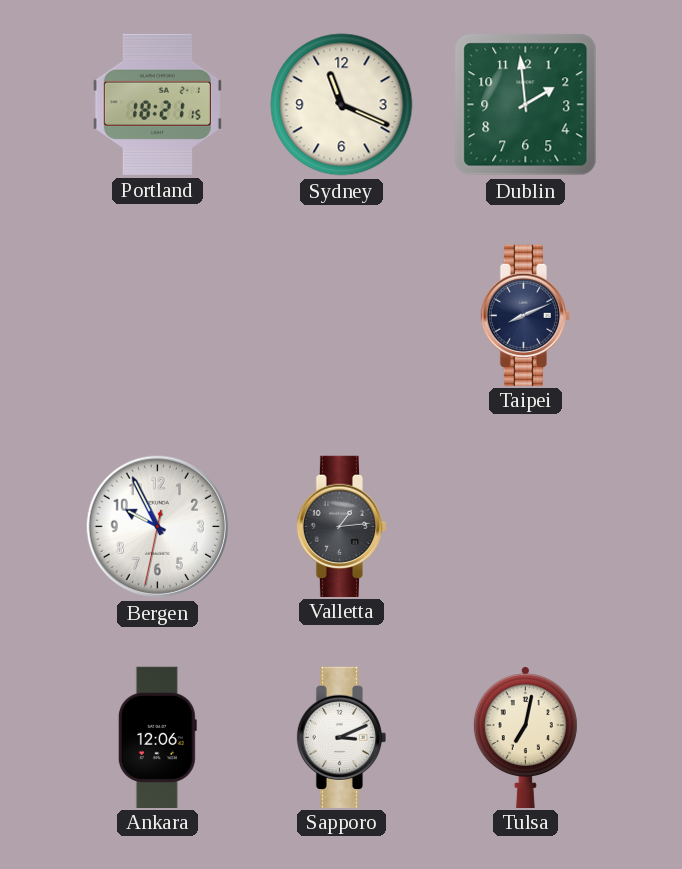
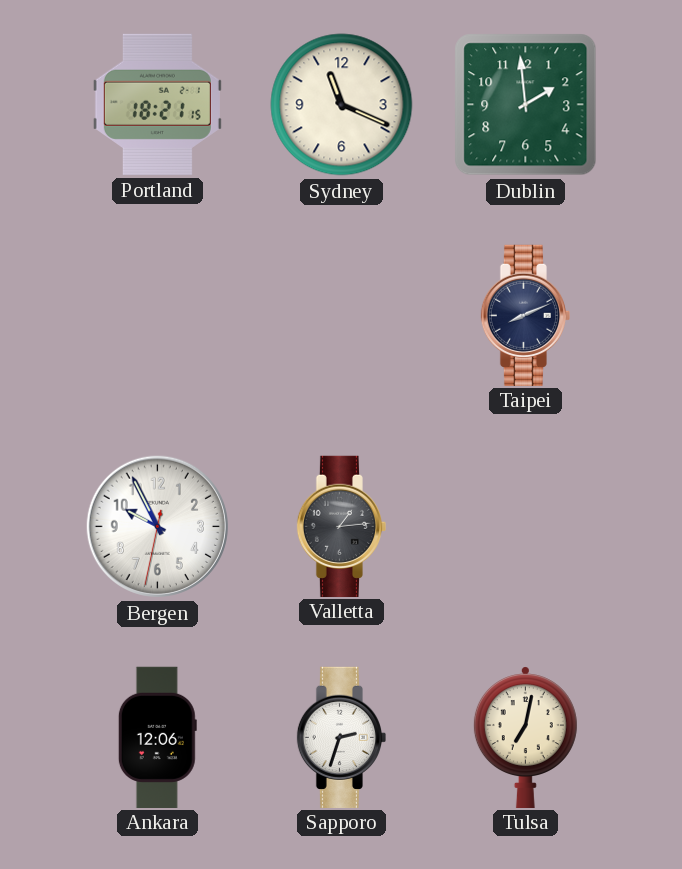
Sapporo: 3:11 -> 2:33
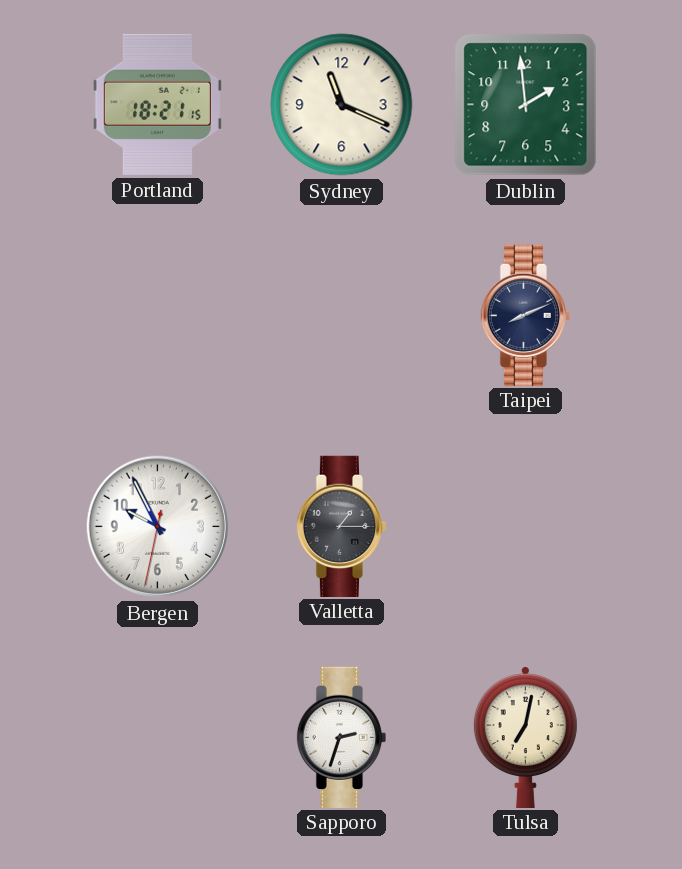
Valletta: 1:14 -> 1:15
Ankara: 12:06 -> none
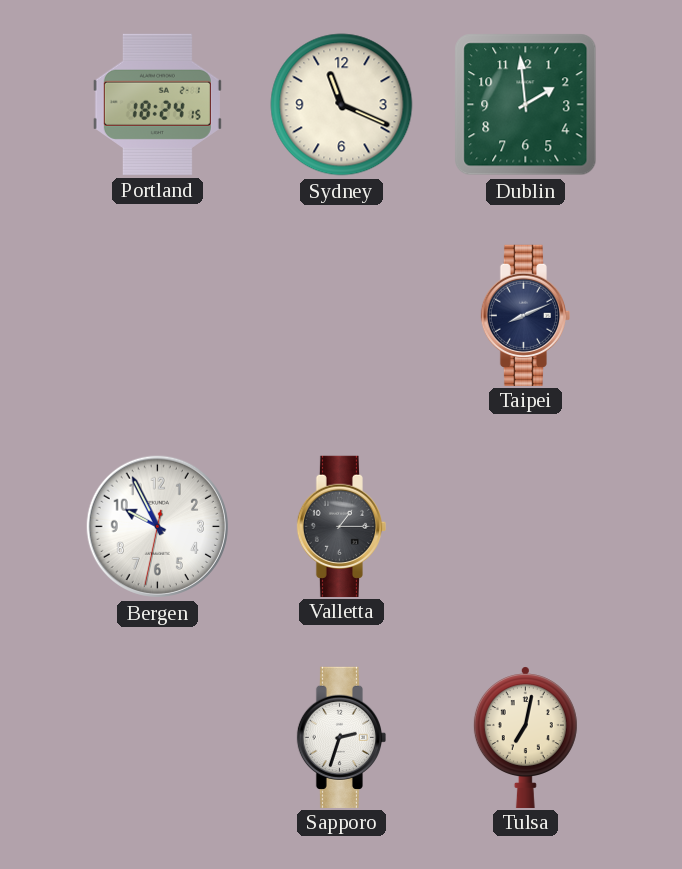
Portland: 18:21 -> 18:24
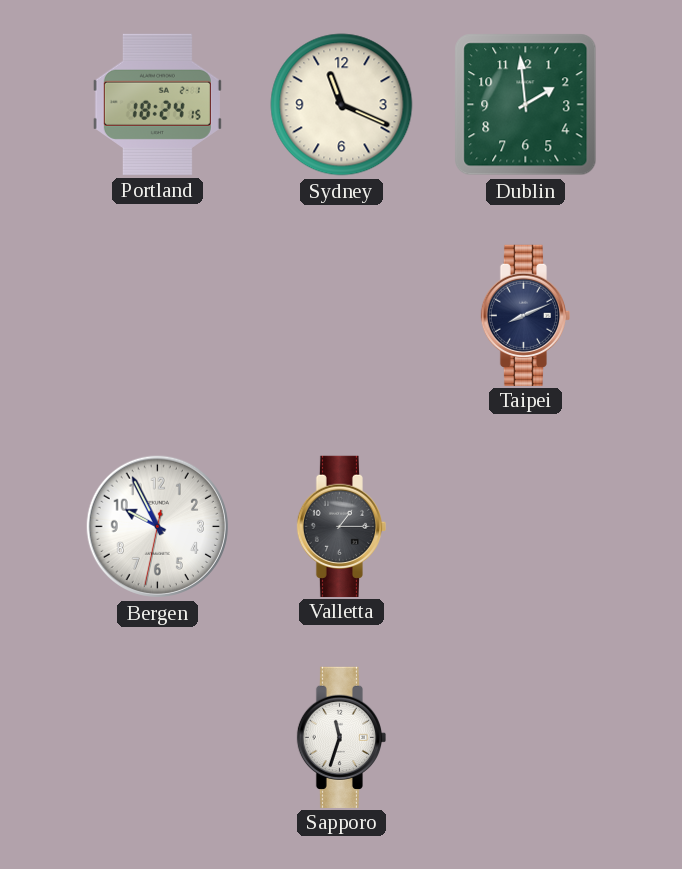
Sapporo: 2:33 -> 11:33
Tulsa: 7:02 -> none
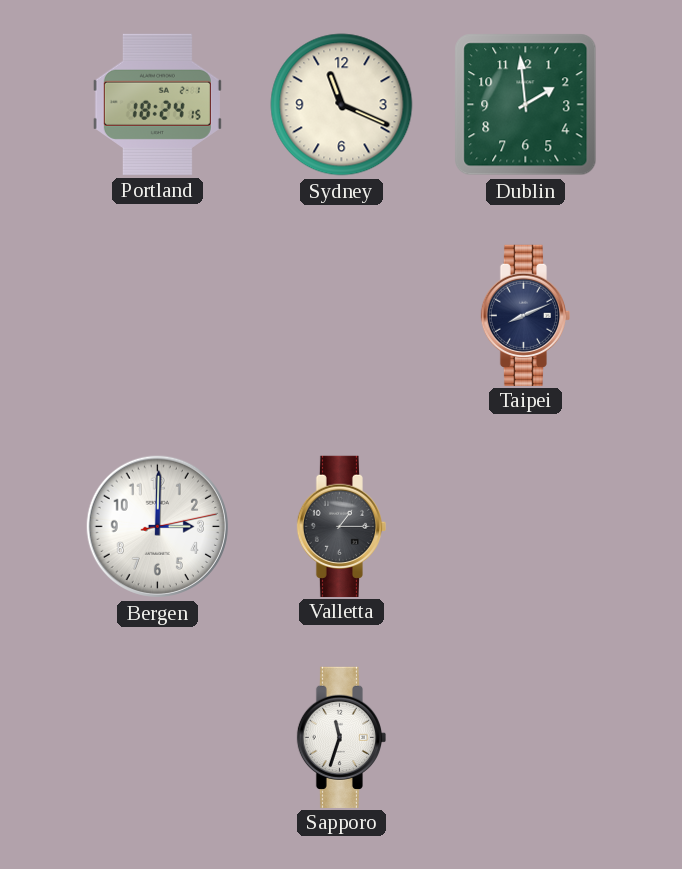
Bergen: 9:55 -> 3:00
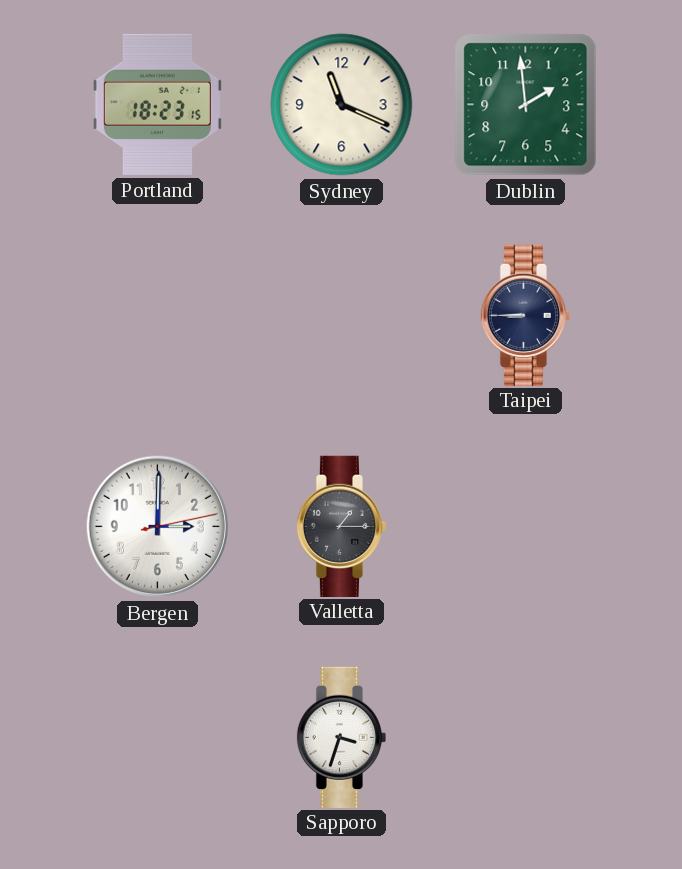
Portland: 18:24 -> 18:23
Taipei: 8:11 -> 8:45
Sapporo: 11:33 -> 3:33
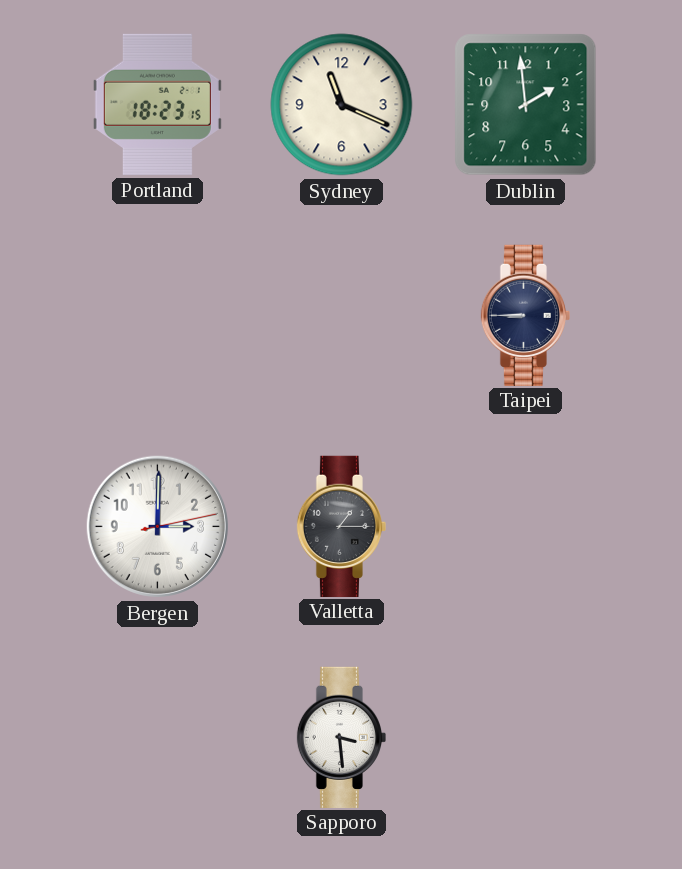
Sapporo: 3:33 -> 3:29
